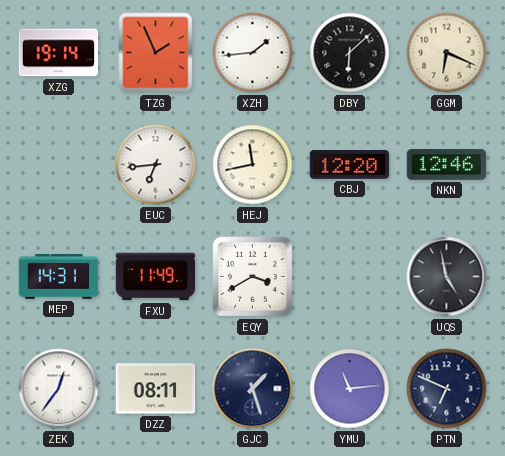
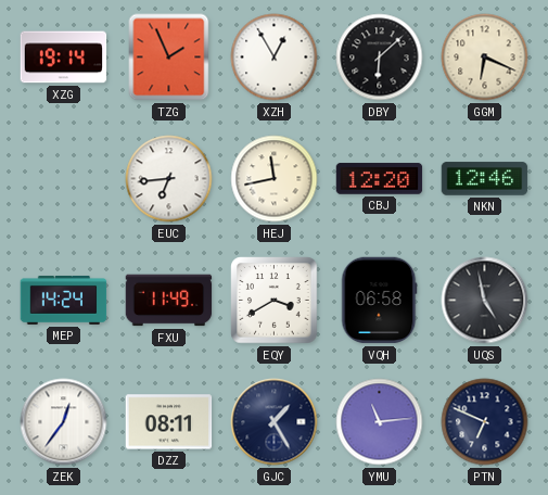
XZH: 1:44 -> 12:55
MEP: 14:31 -> 14:24
VQH: none -> 06:58
GJC: 1:27 -> 1:25
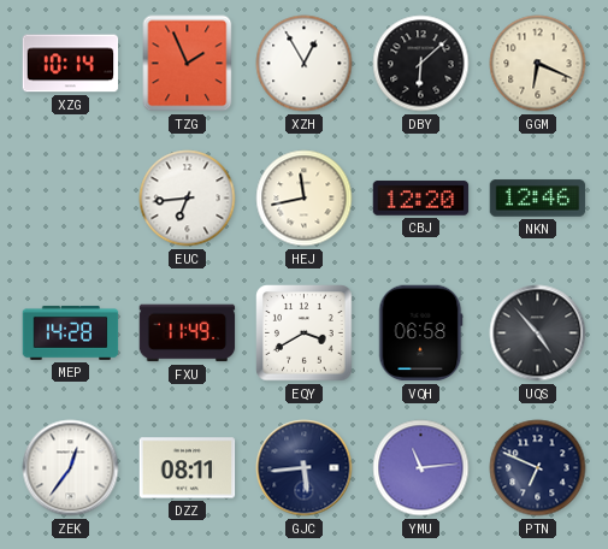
XZG: 19:14 -> 10:14
MEP: 14:24 -> 14:28
UQS: 4:58 -> 4:53
GJC: 1:25 -> 5:44
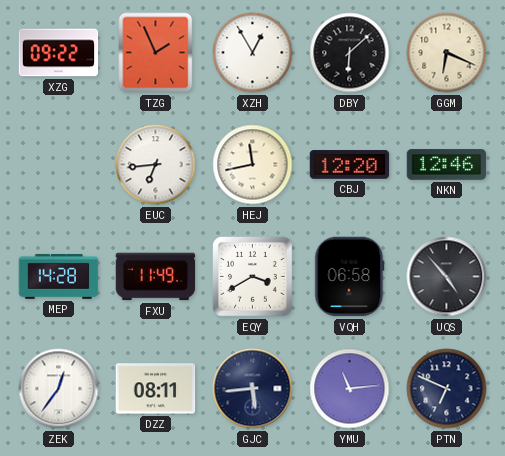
XZG: 10:14 -> 09:22
